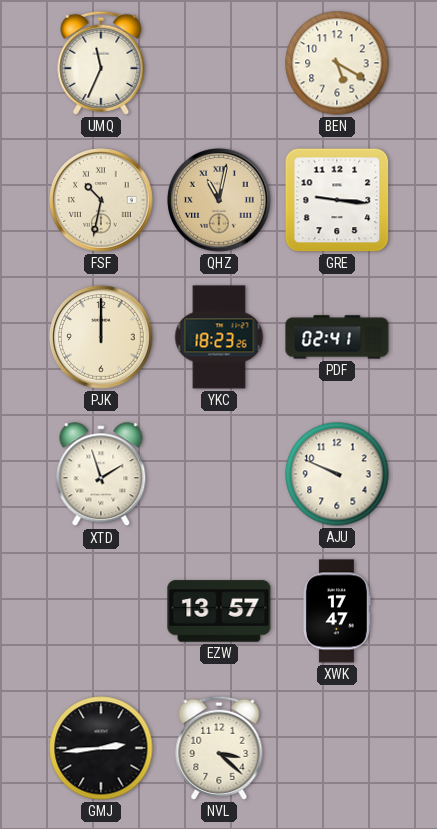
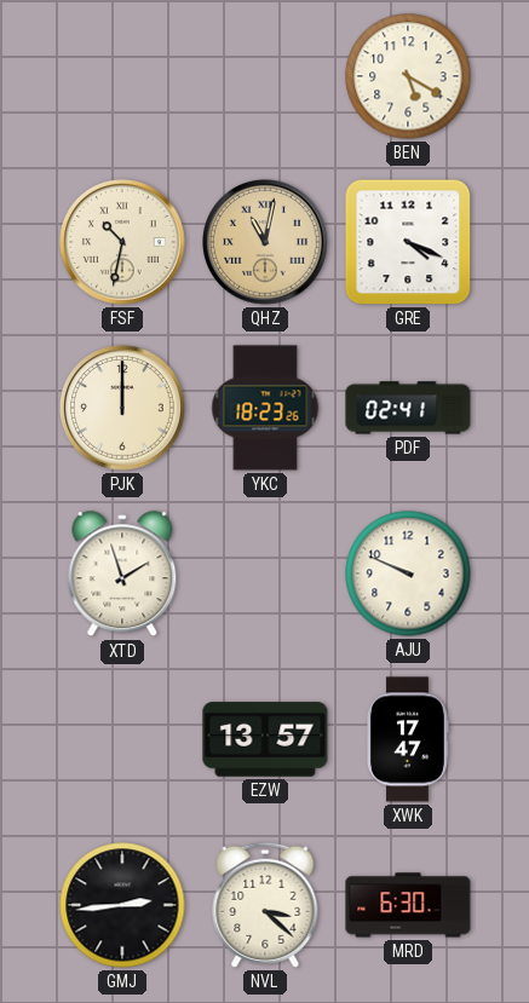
UMQ: 11:34 -> none
GRE: 9:16 -> 4:19
MRD: none -> 6:30
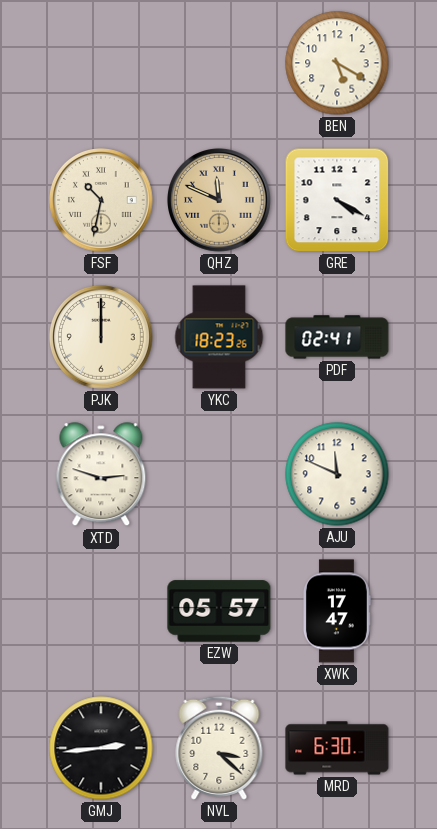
QHZ: 11:02 -> 11:49
GRE: 4:19 -> 4:20
XTD: 1:57 -> 2:48
AJU: 9:49 -> 11:49
EZW: 13:57 -> 05:57
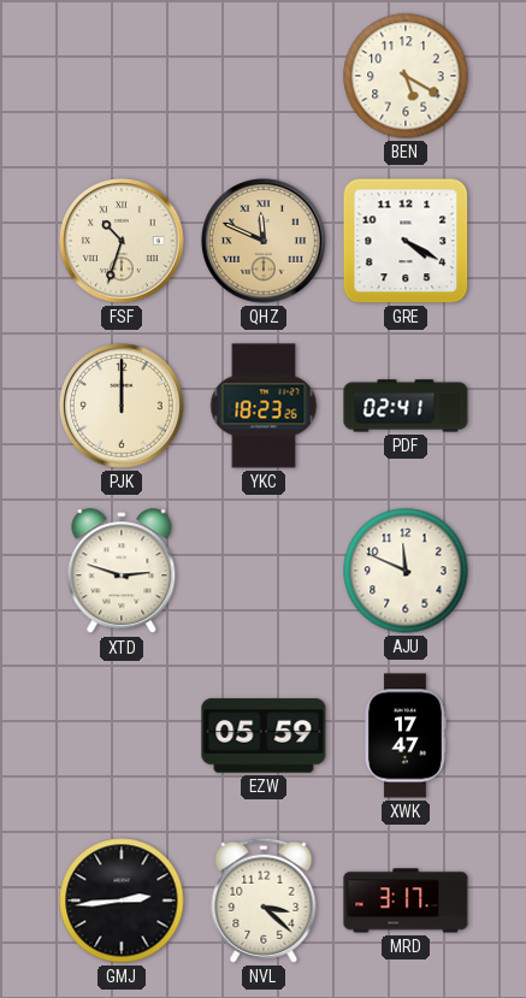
FSF: 10:32 -> 10:33
EZW: 05:57 -> 05:59
MRD: 6:30 -> 3:17
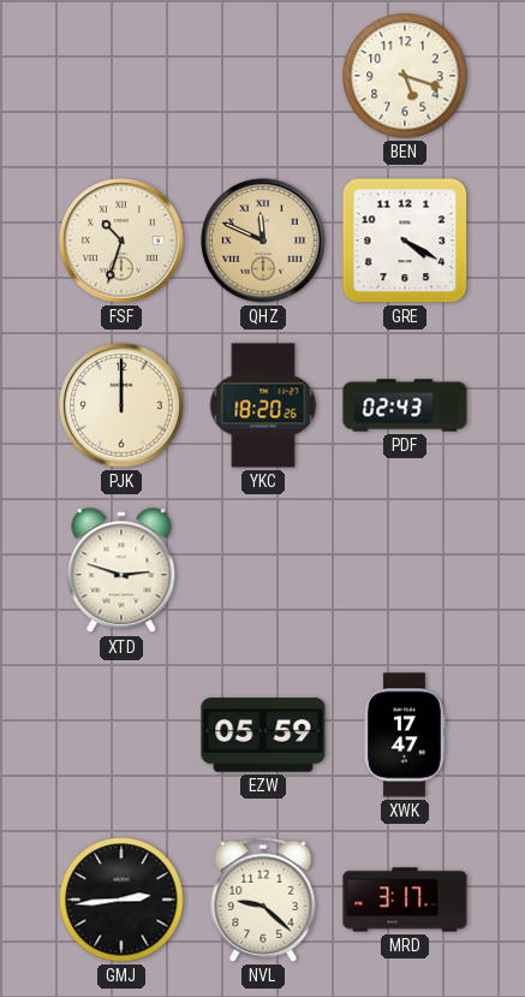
BEN: 5:20 -> 5:18
YKC: 18:23 -> 18:20
PDF: 02:41 -> 02:43
AJU: 11:49 -> none
NVL: 3:22 -> 9:22
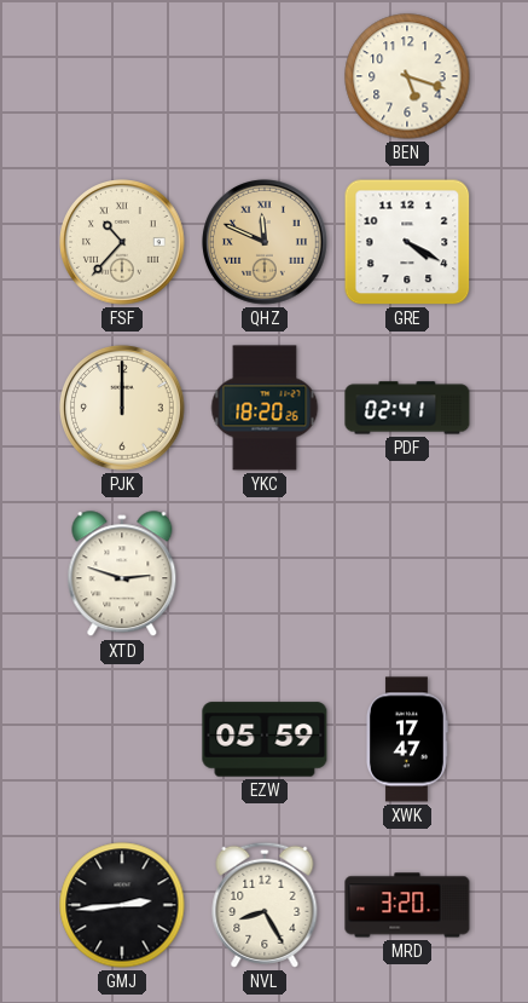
FSF: 10:33 -> 10:37
PDF: 02:43 -> 02:41
NVL: 9:22 -> 8:25
MRD: 3:17 -> 3:20
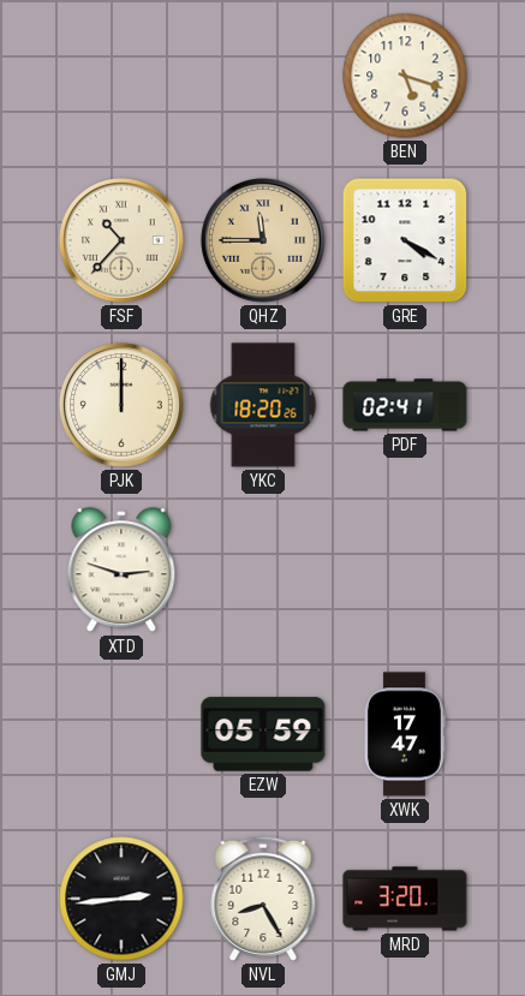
QHZ: 11:49 -> 11:45
